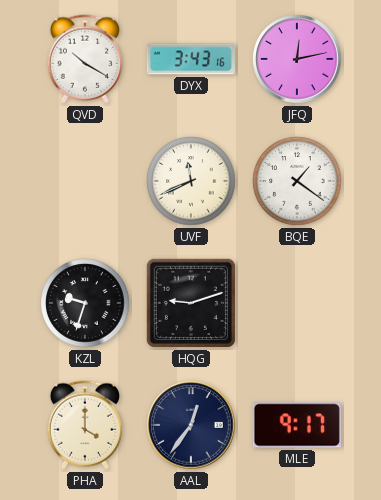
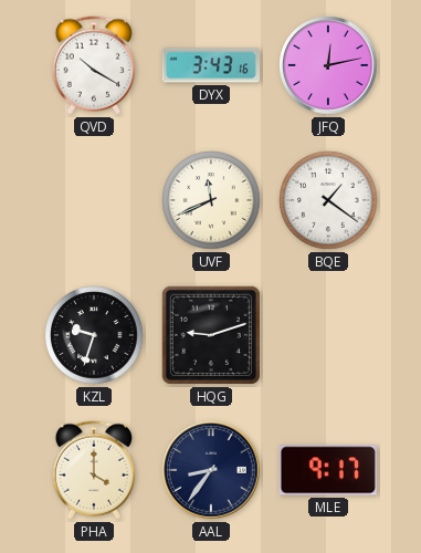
AAL: 12:36 -> 8:36
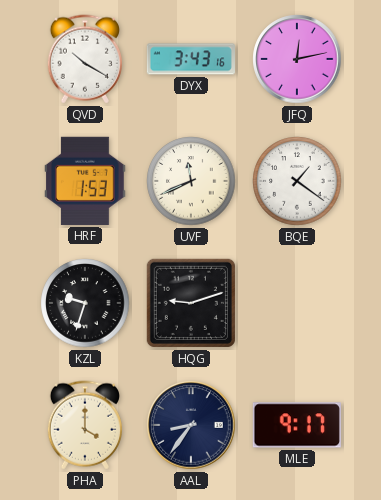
HRF: none -> 1:53
